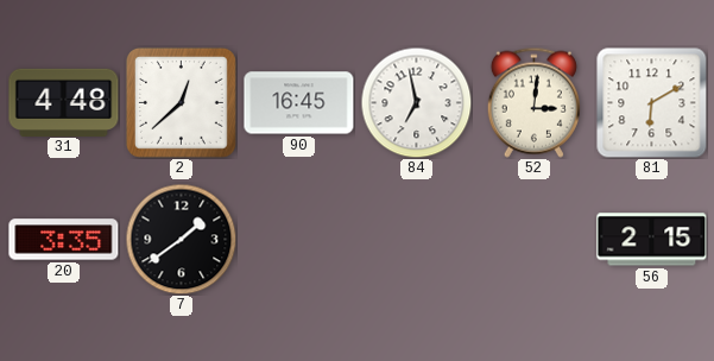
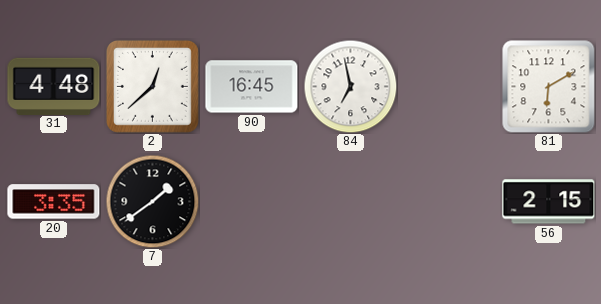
52: 3:01 -> none
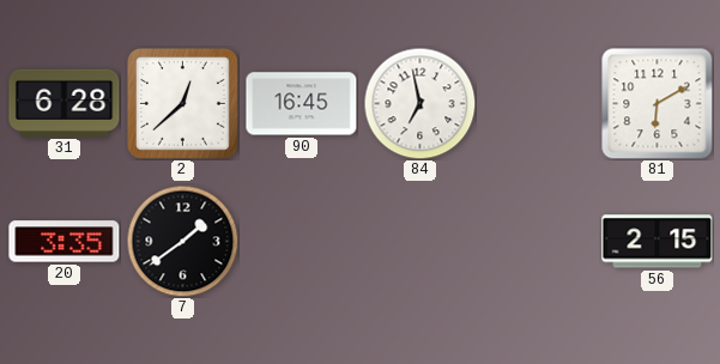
31: 4:48 -> 6:28
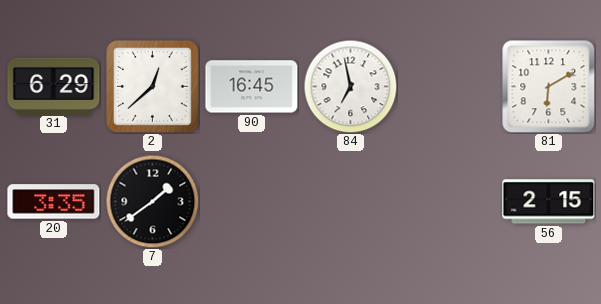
31: 6:28 -> 6:29
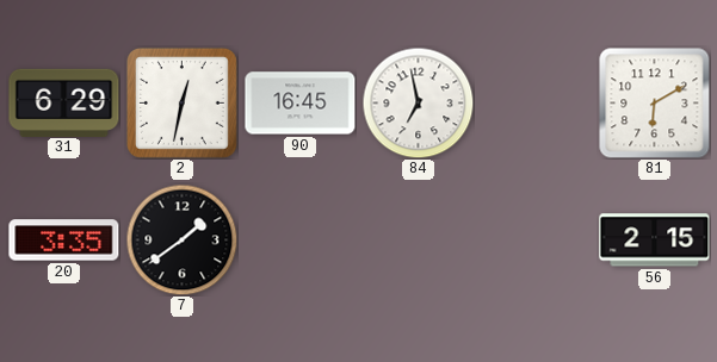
2: 12:38 -> 12:32
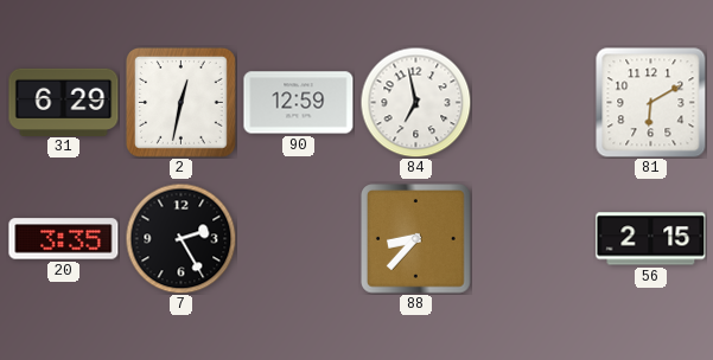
90: 16:45 -> 12:59
7: 1:39 -> 2:25
88: none -> 8:37
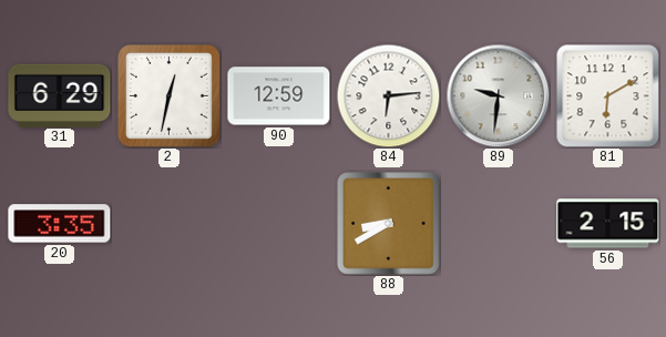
84: 6:58 -> 6:14
89: none -> 9:31
7: 2:25 -> none
88: 8:37 -> 8:40
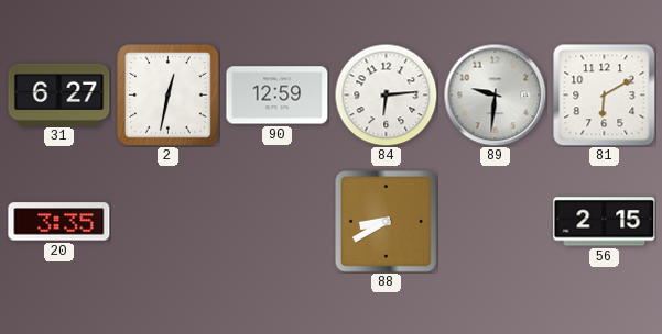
31: 6:29 -> 6:27
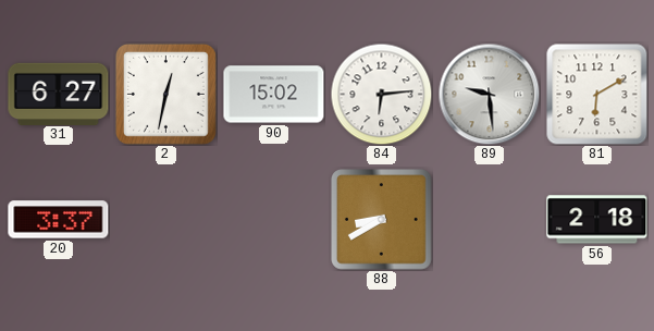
90: 12:59 -> 15:02
89: 9:31 -> 9:29
20: 3:35 -> 3:37
56: 2:15 -> 2:18
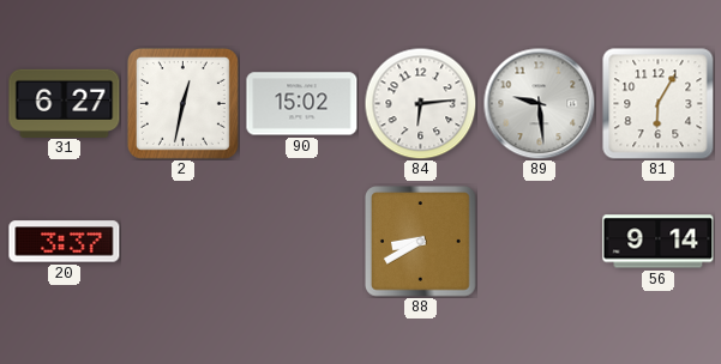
81: 6:10 -> 6:05
56: 2:18 -> 9:14
